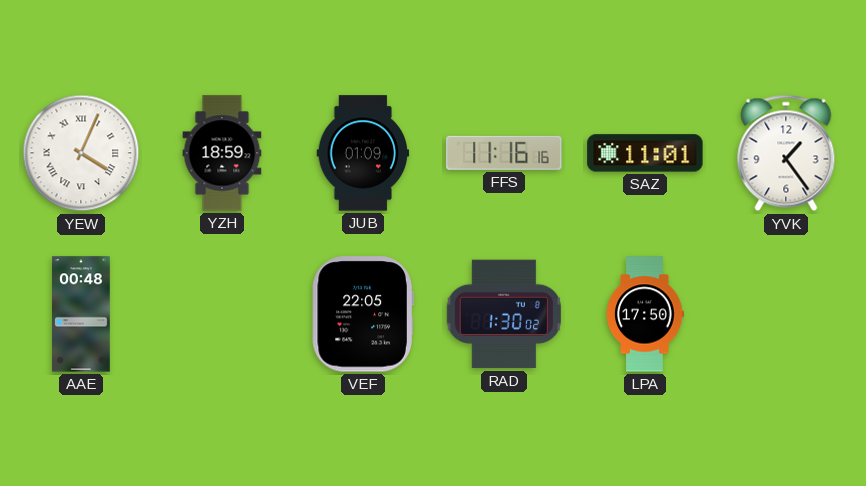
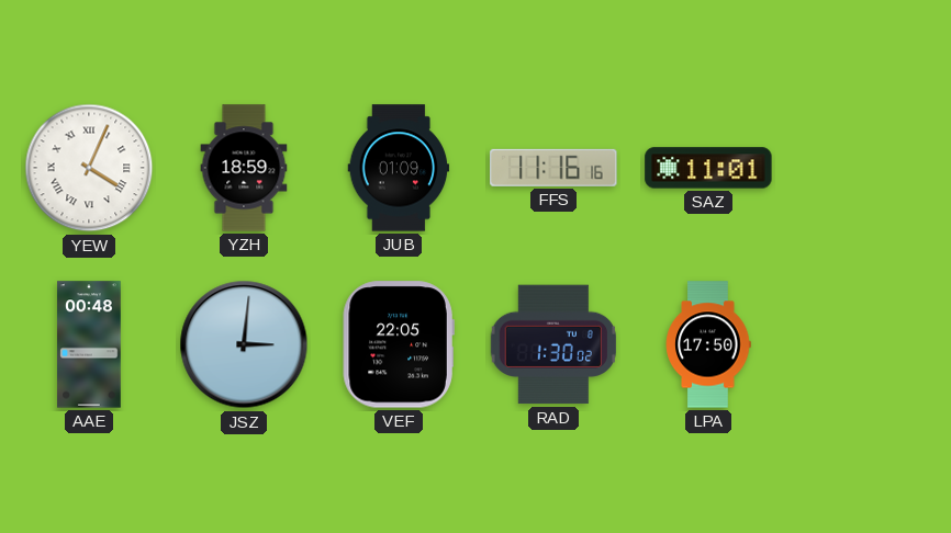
YVK: 1:24 -> none
JSZ: none -> 3:01
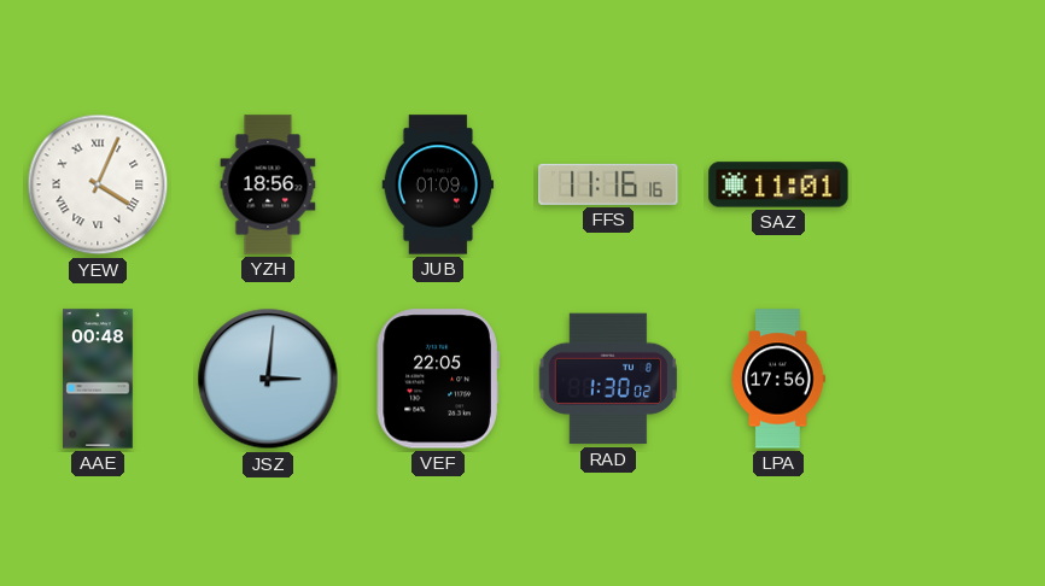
YZH: 18:59 -> 18:56
LPA: 17:50 -> 17:56
